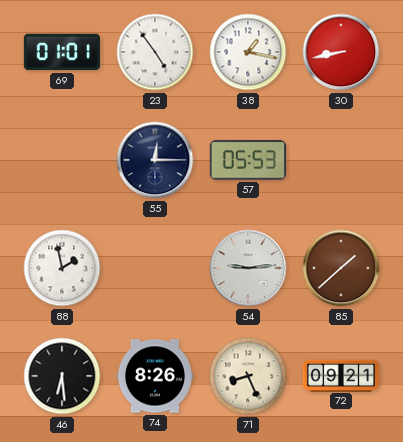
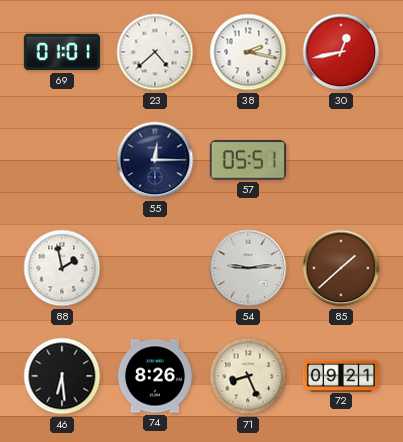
23: 4:54 -> 4:38
38: 1:17 -> 2:17
30: 8:43 -> 12:43
57: 05:53 -> 05:51
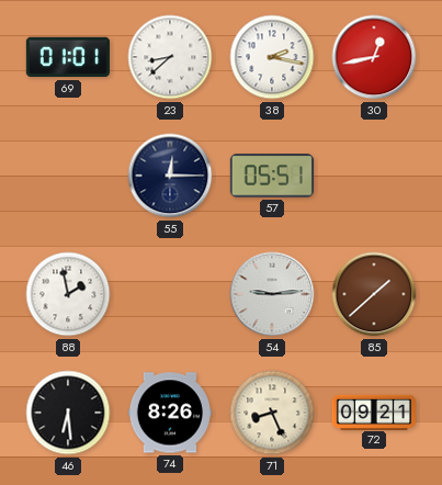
23: 4:38 -> 8:38
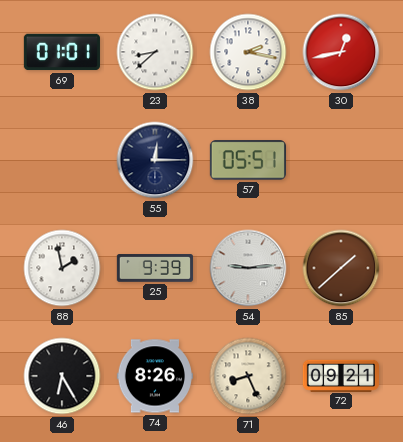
25: none -> 9:39
46: 6:29 -> 6:25
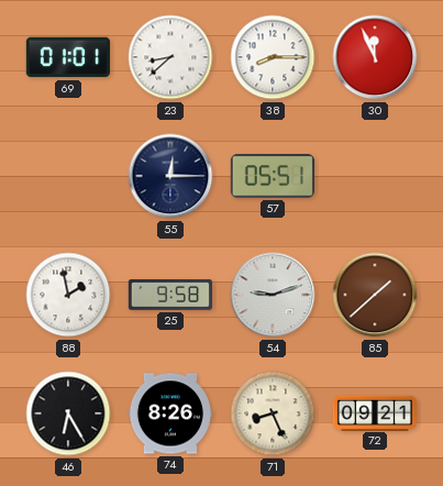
38: 2:17 -> 8:15
30: 12:43 -> 11:56
25: 9:39 -> 9:58
54: 9:14 -> 9:12
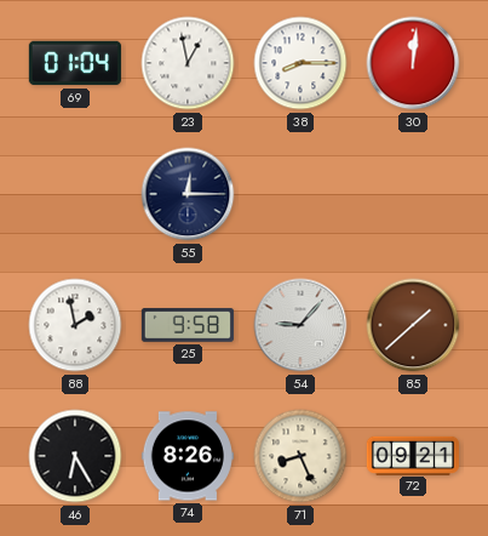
69: 01:01 -> 01:04
23: 8:38 -> 12:58
30: 11:56 -> 12:01
57: 05:51 -> none
54: 9:12 -> 9:07
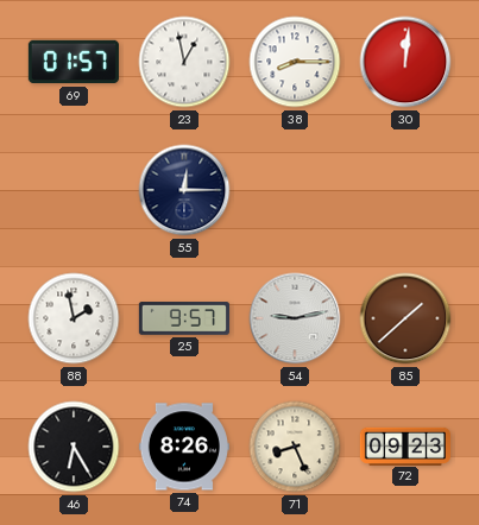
69: 01:04 -> 01:57
25: 9:58 -> 9:57
54: 9:07 -> 9:13
72: 09:21 -> 09:23
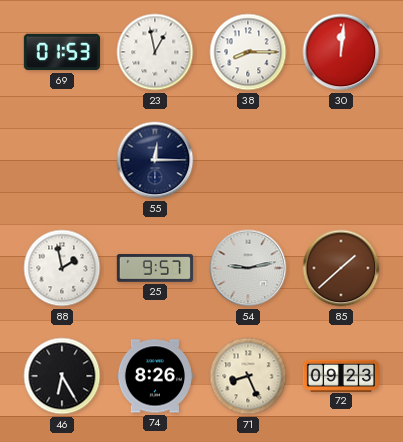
69: 01:57 -> 01:53
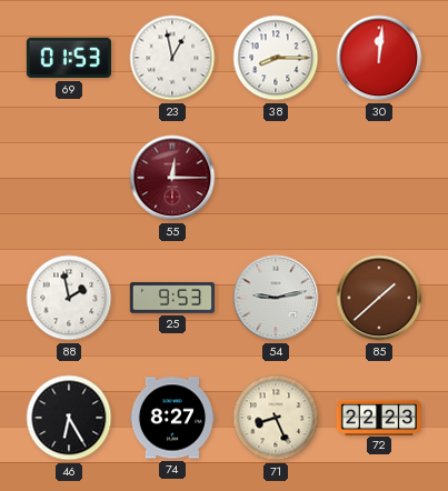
55 dial: navy -> burgundy
25: 9:57 -> 9:53
74: 8:26 -> 8:27
72: 09:23 -> 22:23
